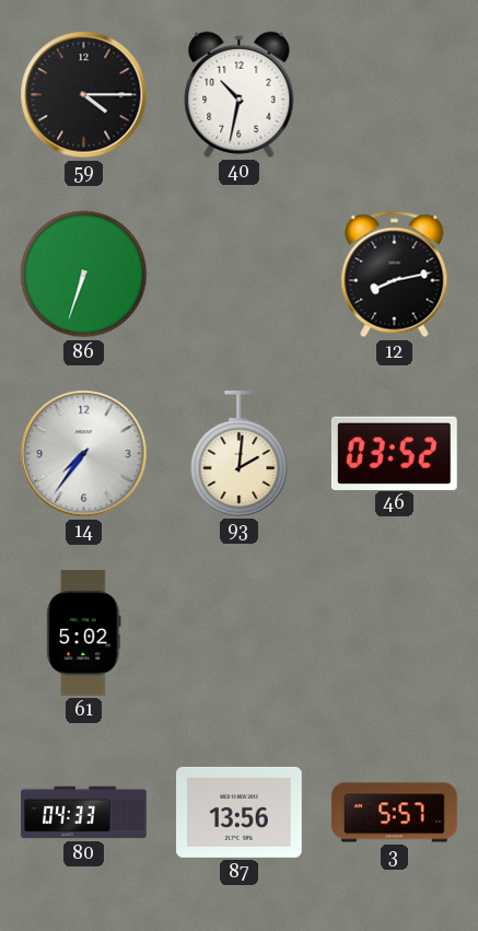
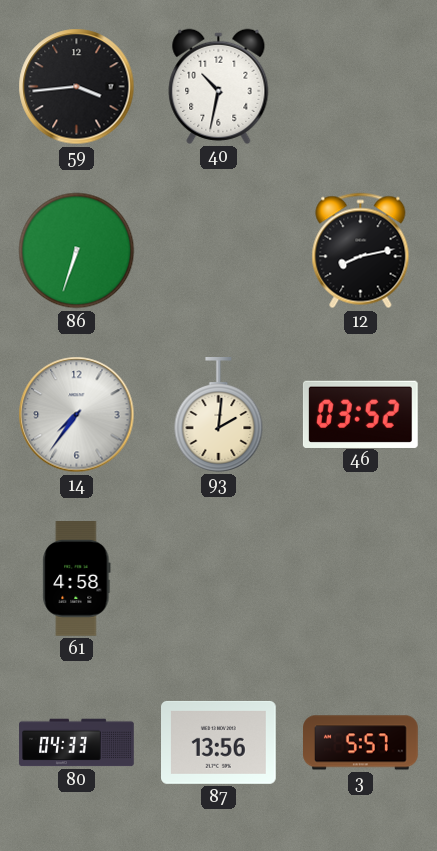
59: 4:15 -> 3:44
61: 5:02 -> 4:58
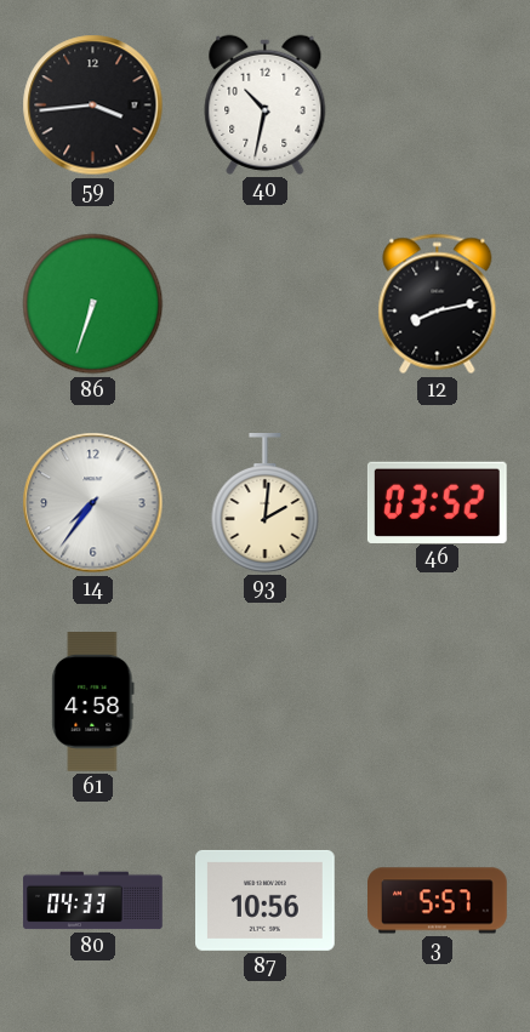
87: 13:56 -> 10:56
